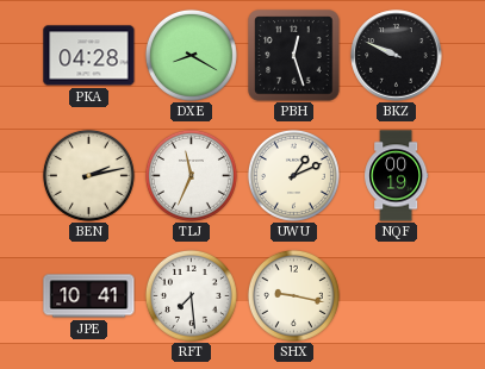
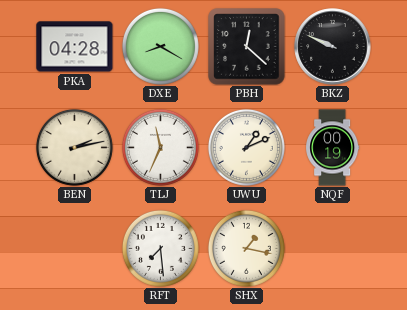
PBH: 12:27 -> 12:22
JPE: 10:41 -> none
SHX: 9:17 -> 1:17
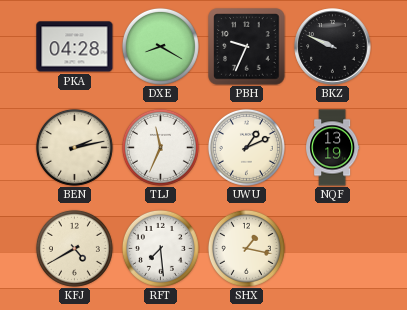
PBH: 12:22 -> 9:34
NQF: 00:19 -> 13:19
KFJ: none -> 4:40
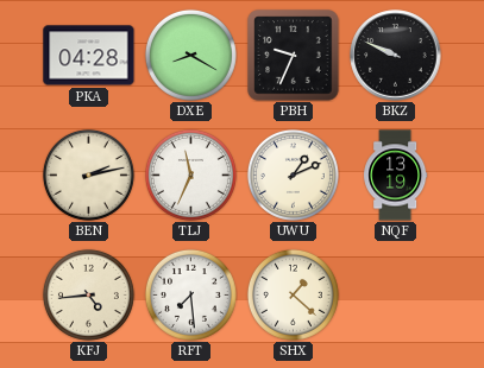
KFJ: 4:40 -> 4:44
SHX: 1:17 -> 1:22
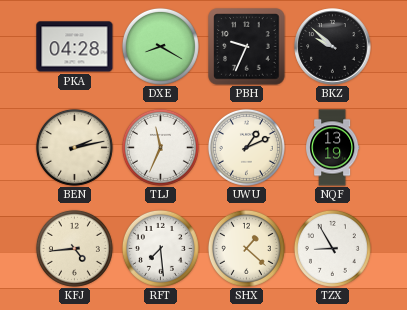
BKZ: 9:49 -> 9:52
TZX: none -> 8:55
